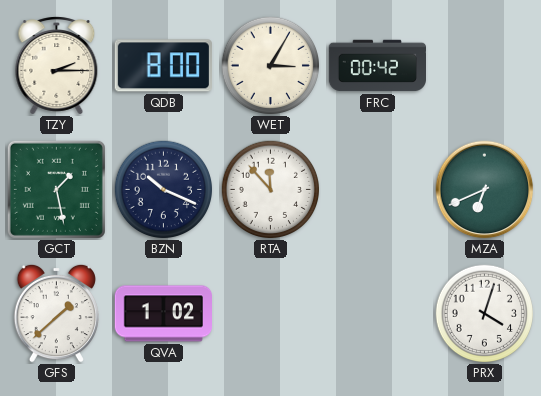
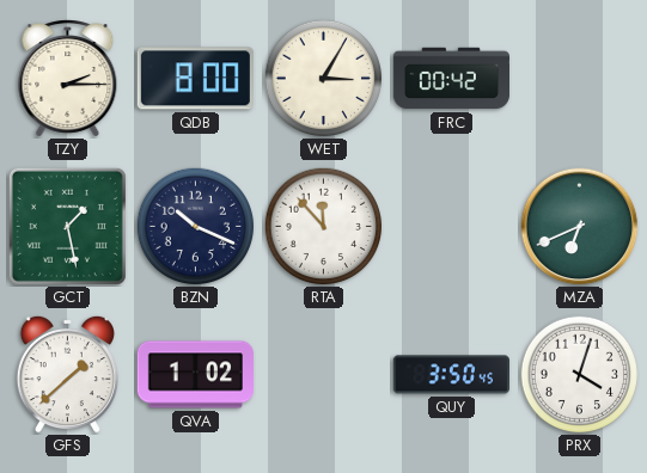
QUY: none -> 3:50
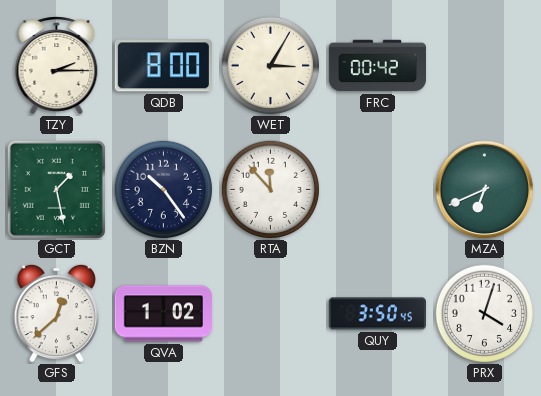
BZN: 10:19 -> 10:24
GFS: 1:38 -> 12:38
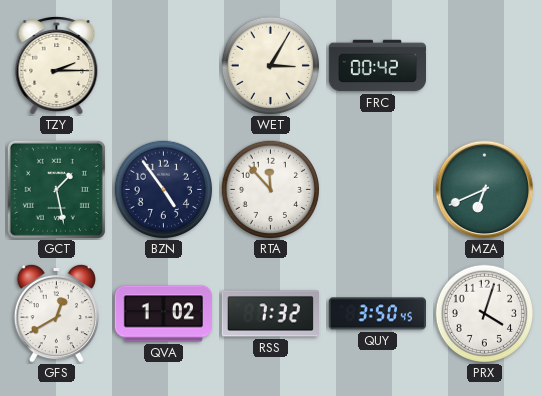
QDB: 8:00 -> none
BZN: 10:24 -> 4:54
GFS: 12:38 -> 12:40
RSS: none -> 7:32
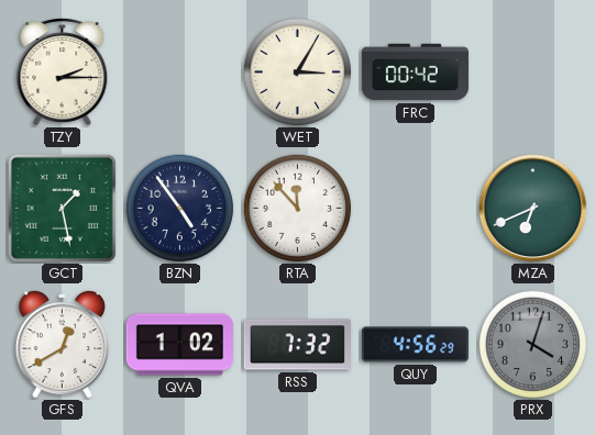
QUY: 3:50 -> 4:56
PRX dial: white -> grey
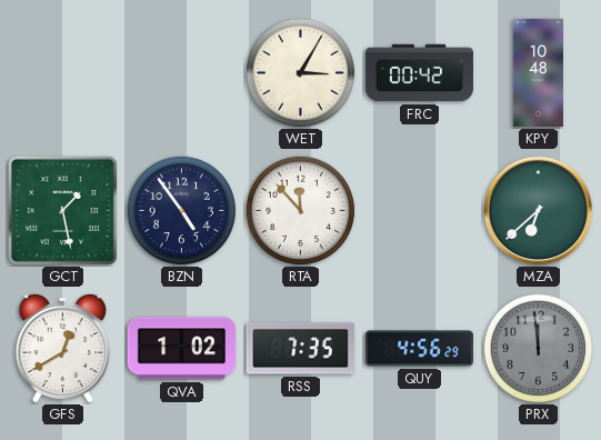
TZY: 2:15 -> none
KPY: none -> 10:48
MZA: 6:41 -> 6:38
RSS: 7:32 -> 7:35
PRX: 4:03 -> 11:59
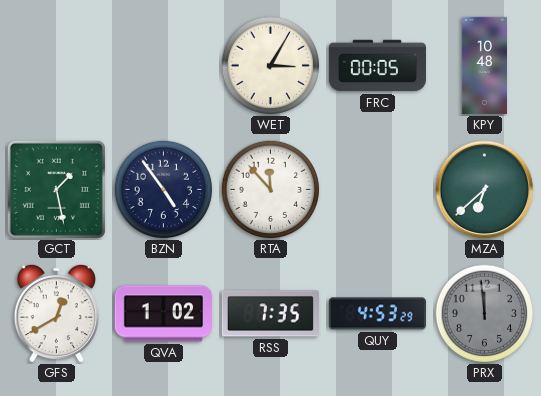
FRC: 00:42 -> 00:05
QUY: 4:56 -> 4:53
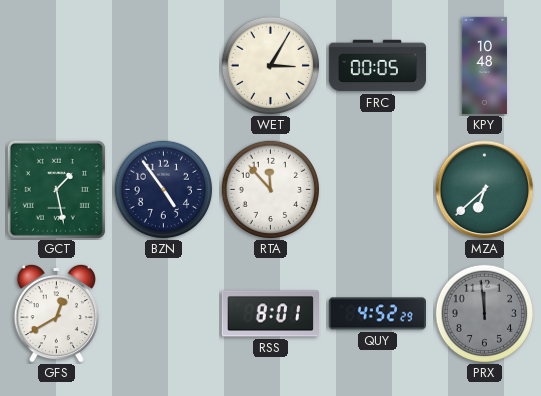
QVA: 1:02 -> none
RSS: 7:35 -> 8:01
QUY: 4:53 -> 4:52
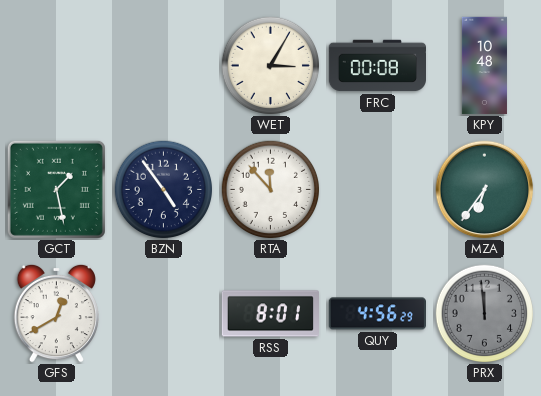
FRC: 00:05 -> 00:08
MZA: 6:38 -> 6:36
QUY: 4:52 -> 4:56
